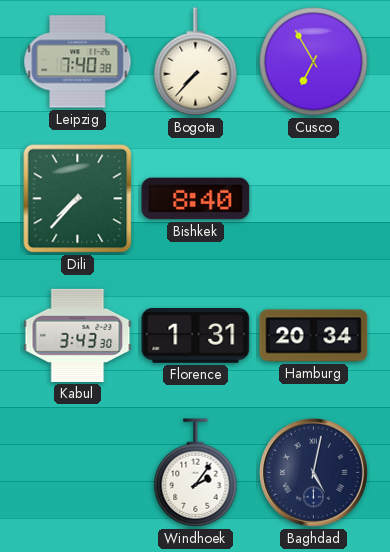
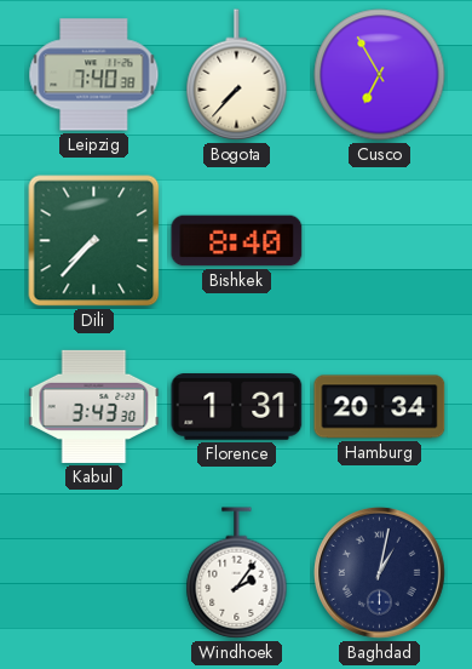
Baghdad: 5:02 -> 1:02
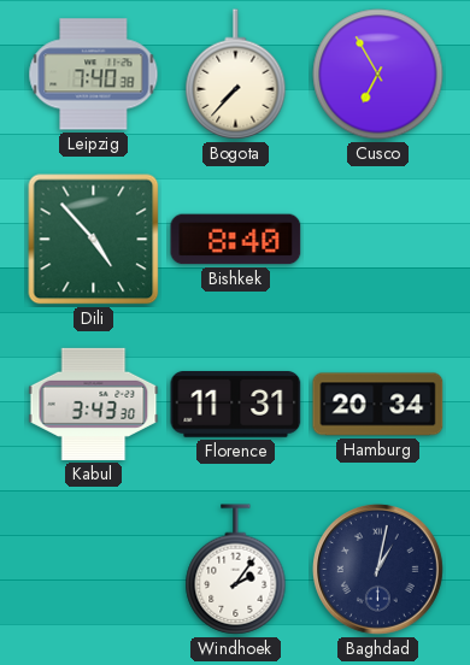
Dili: 7:37 -> 4:53
Florence: 1:31 -> 11:31
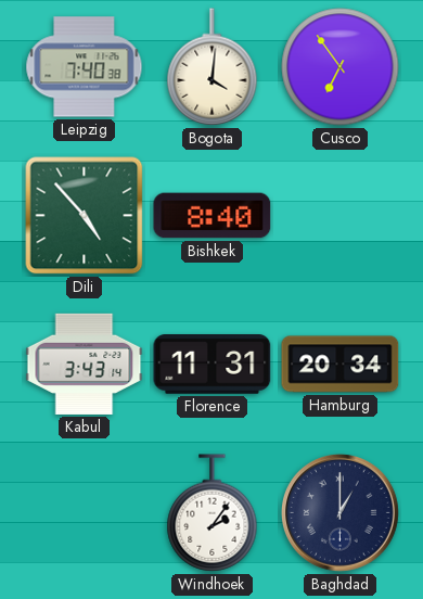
Bogota: 7:37 -> 4:01
Cusco: 6:55 -> 6:54
Kabul: 3:43:30 -> 3:43:14
Baghdad: 1:02 -> 1:00
